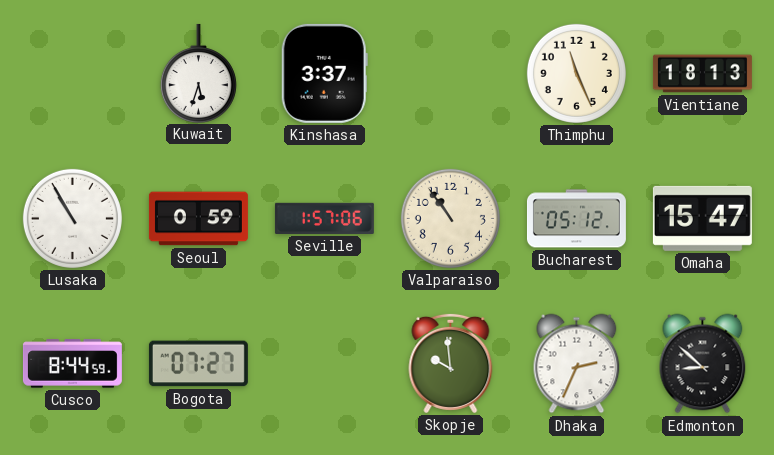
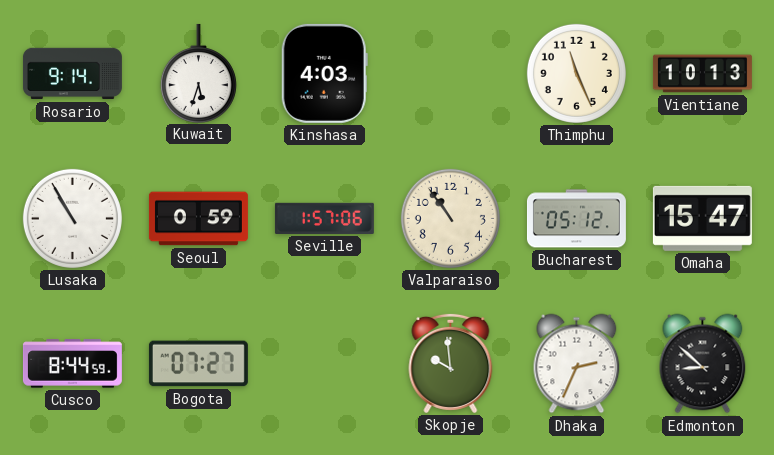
Rosario: none -> 9:14
Kinshasa: 3:37 -> 4:03
Vientiane: 18:13 -> 10:13
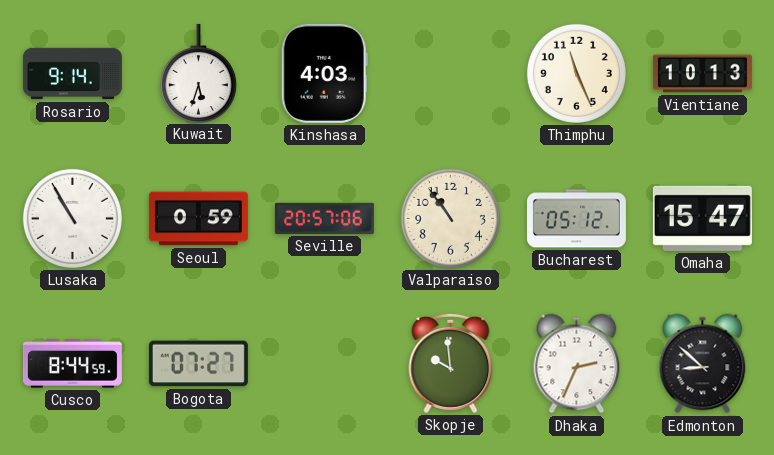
Seville: 1:57 -> 20:57
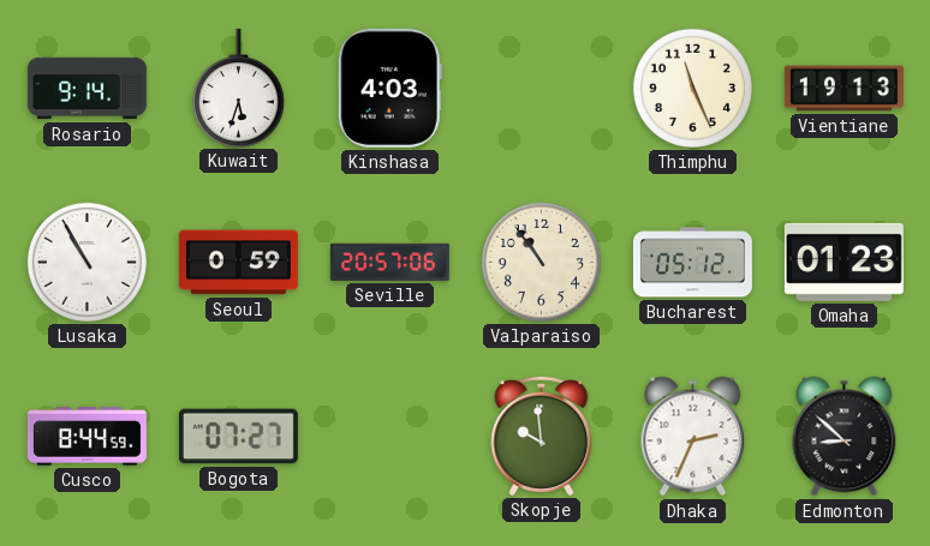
Vientiane: 10:13 -> 19:13
Omaha: 15:47 -> 01:23
